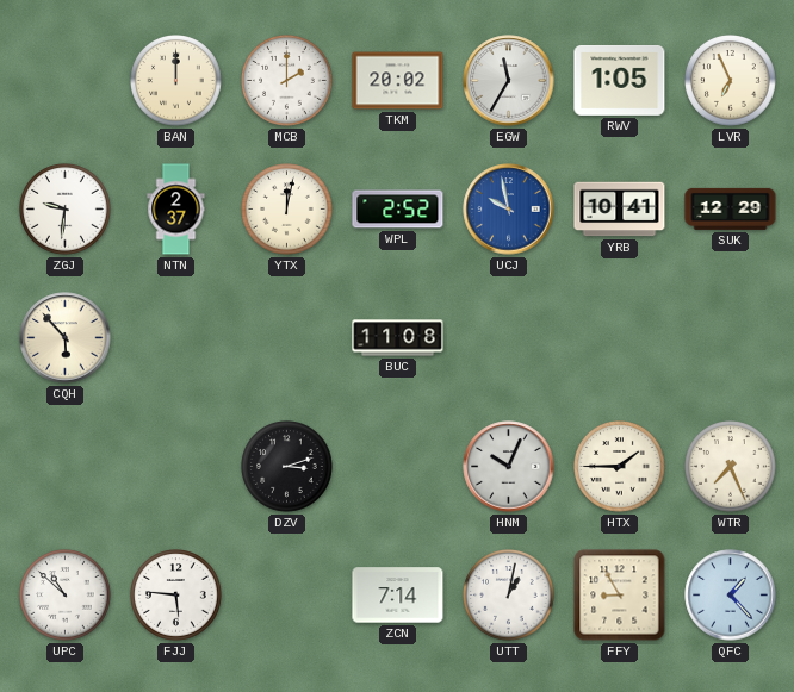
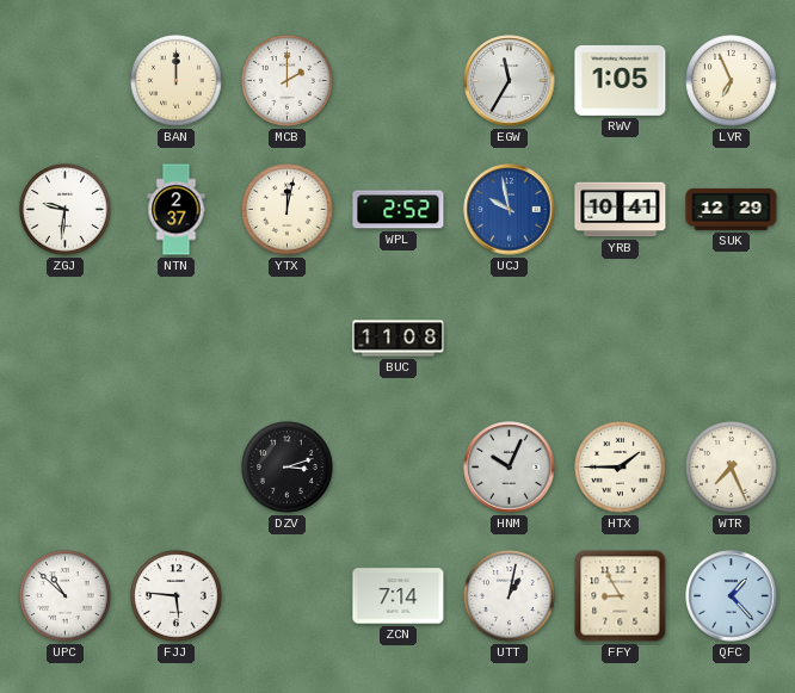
TKM: 20:02 -> none
CQH: 5:53 -> none
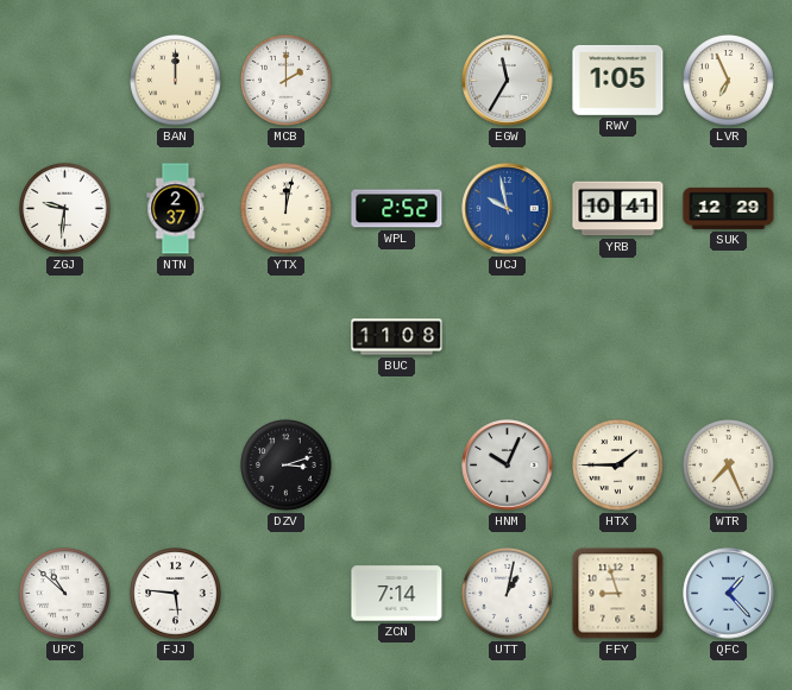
FFY: 8:55 -> 8:57
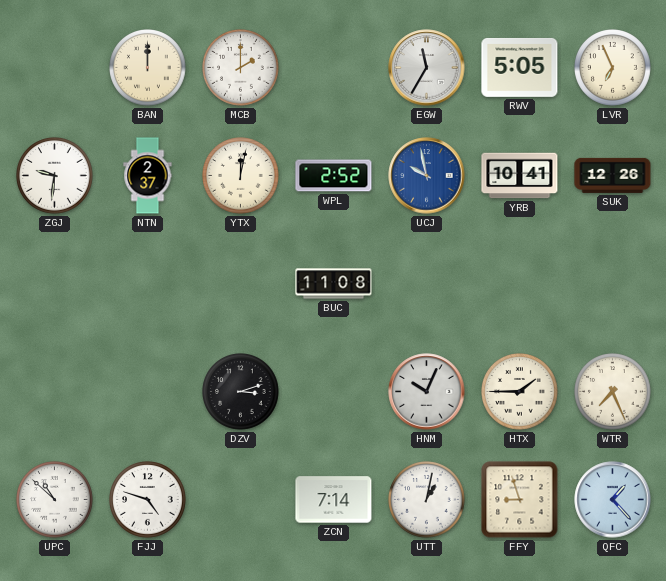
RWV: 1:05 -> 5:05
SUK: 12:29 -> 12:26
FJJ: 5:46 -> 4:48
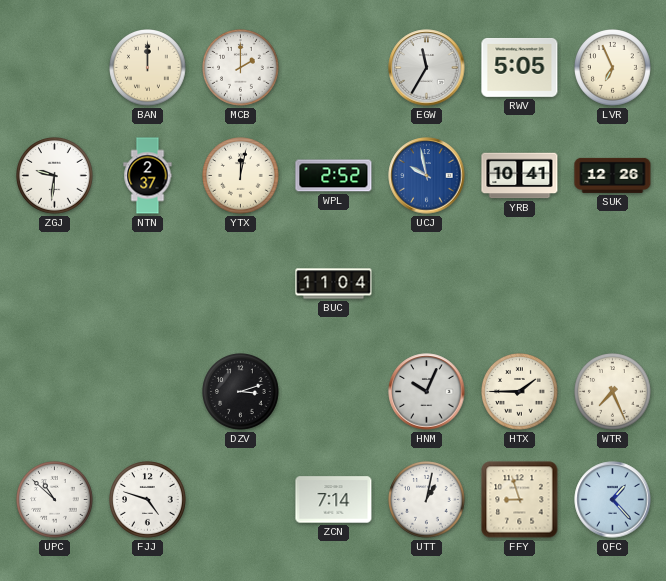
BUC: 11:08 -> 11:04
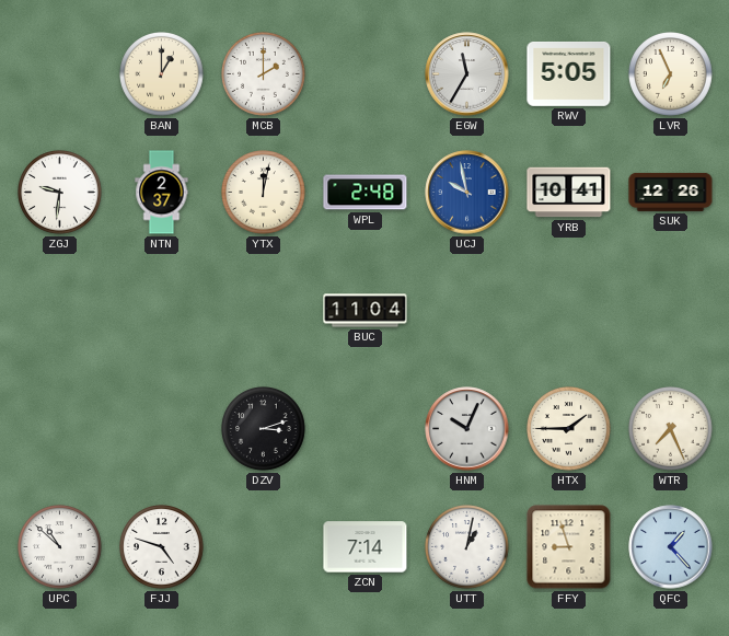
BAN: 12:00 -> 1:00
WPL: 2:52 -> 2:48
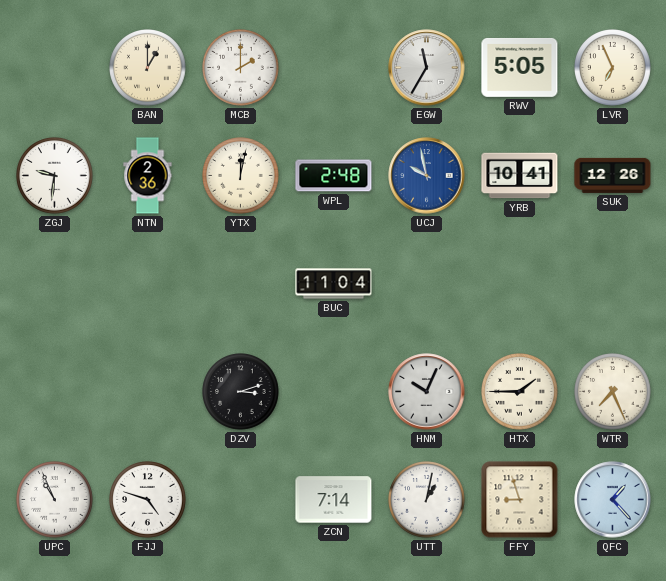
NTN: 2:37 -> 2:36
UPC: 10:52 -> 10:56
